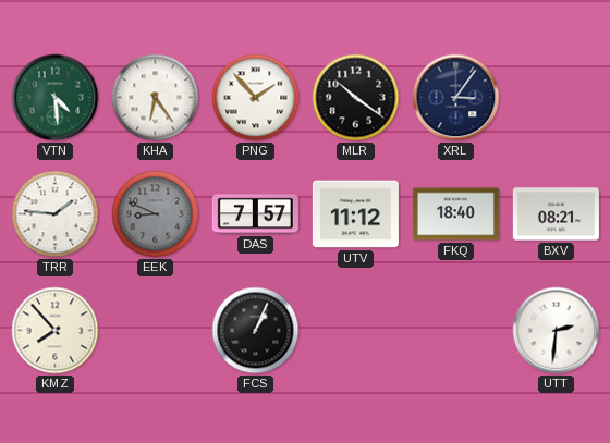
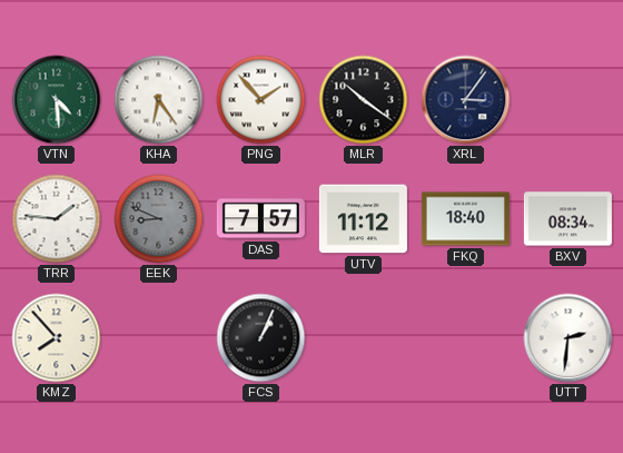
BXV: 08:21 -> 08:34
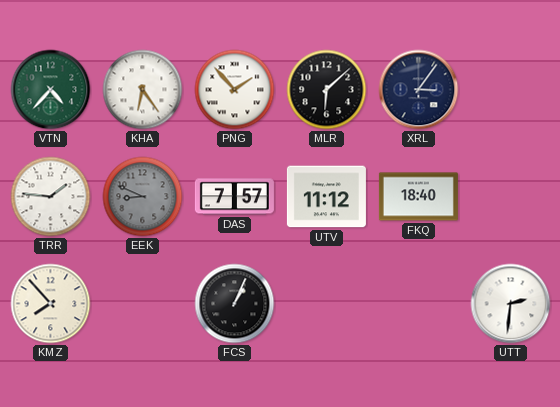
VTN: 4:29 -> 4:37
MLR: 10:21 -> 6:08
BXV: 08:34 -> none
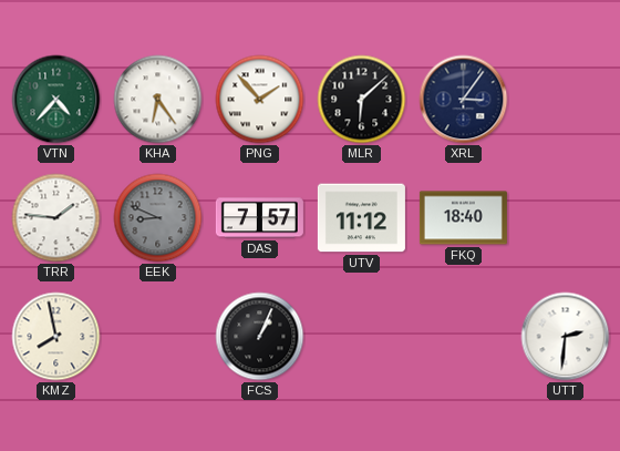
KMZ: 7:53 -> 7:58
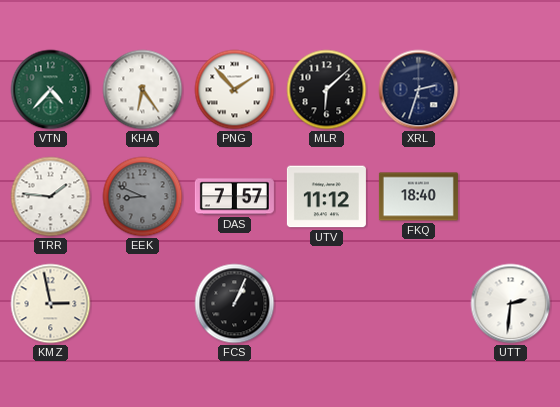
XRL: 3:06 -> 2:33
KMZ: 7:58 -> 2:58
